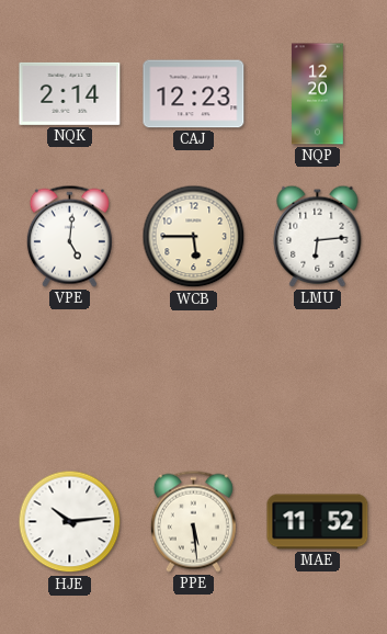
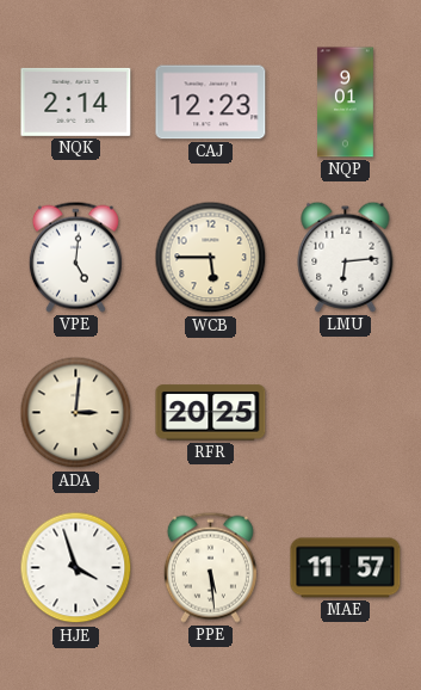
NQP: 12:20 -> 9:01
ADA: none -> 3:01
RFR: none -> 20:25
HJE: 10:14 -> 3:57
MAE: 11:52 -> 11:57
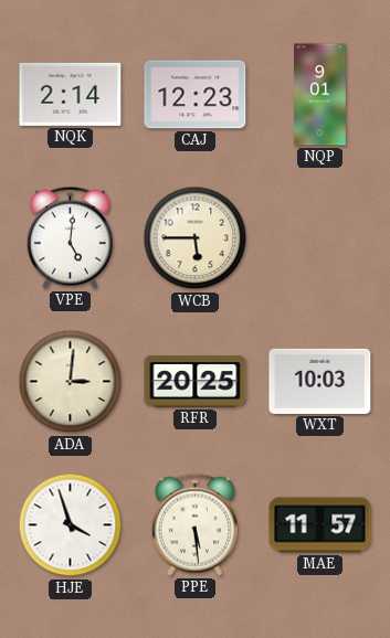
LMU: 6:14 -> none
WXT: none -> 10:03
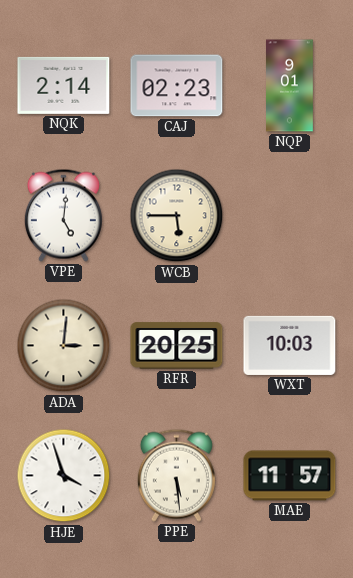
CAJ: 12:23 -> 02:23
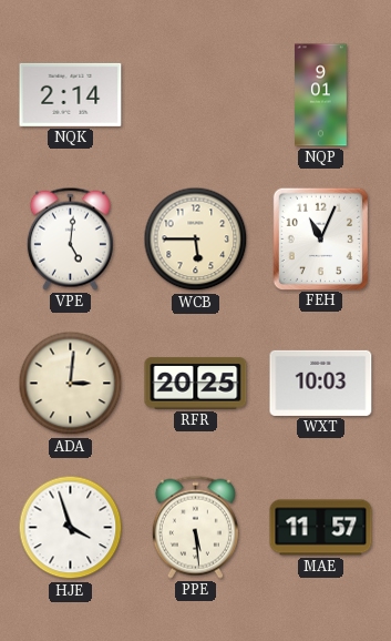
CAJ: 02:23 -> none
FEH: none -> 11:04
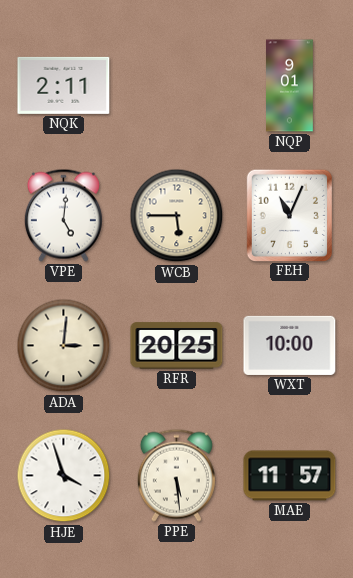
NQK: 2:14 -> 2:11
WXT: 10:03 -> 10:00
